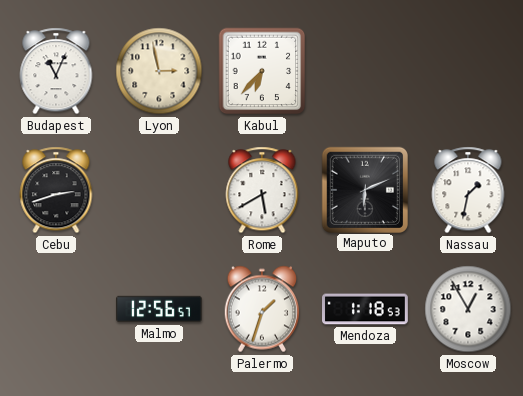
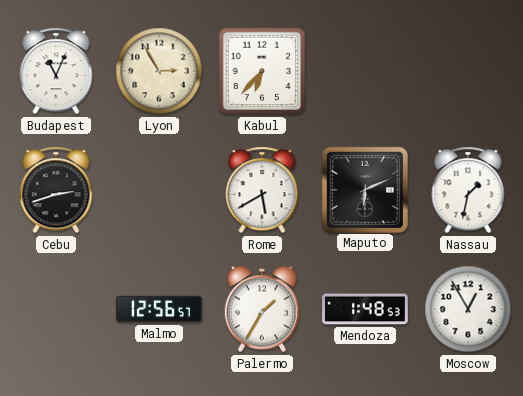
Lyon: 2:58 -> 2:55
Palermo: 1:33 -> 1:35
Mendoza: 1:18 -> 1:48
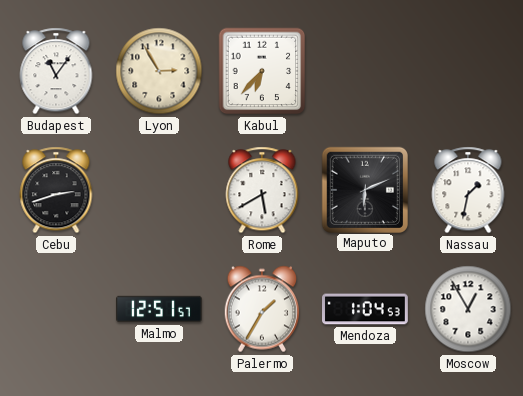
Budapest: 11:04 -> 11:06
Malmo: 12:56 -> 12:51
Mendoza: 1:48 -> 1:04
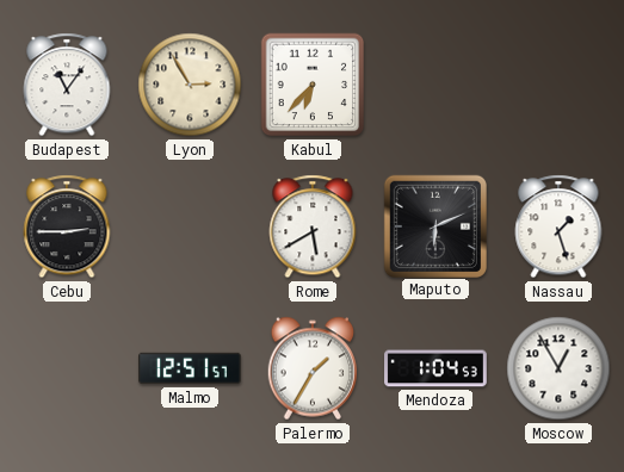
Cebu: 2:42 -> 2:45
Nassau: 1:32 -> 1:27
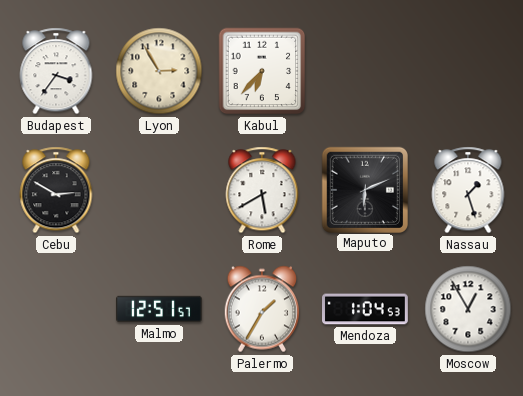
Budapest: 11:06 -> 3:36
Cebu: 2:45 -> 2:50
